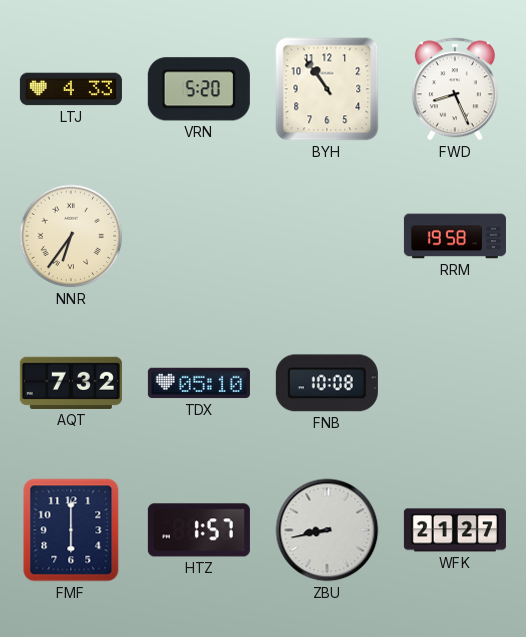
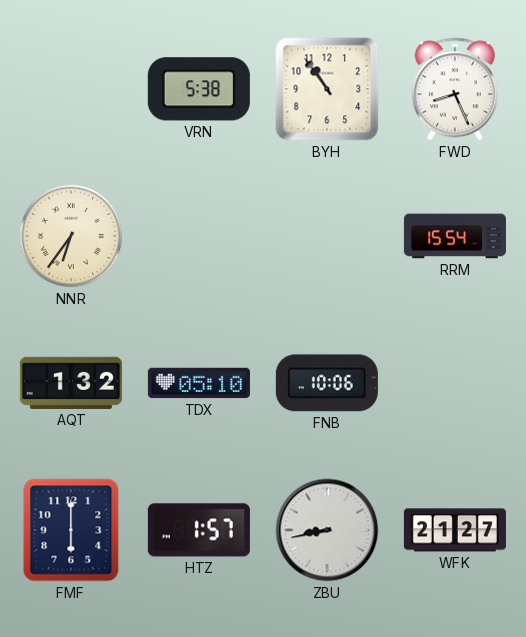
LTJ: 4:33 -> none
VRN: 5:20 -> 5:38
RRM: 19:58 -> 15:54
AQT: 7:32 -> 1:32
FNB: 10:08 -> 10:06
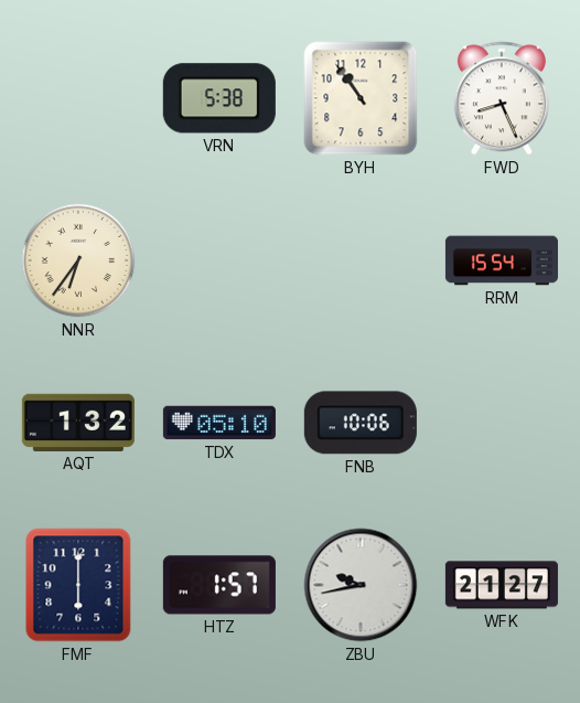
ZBU: 8:43 -> 9:43
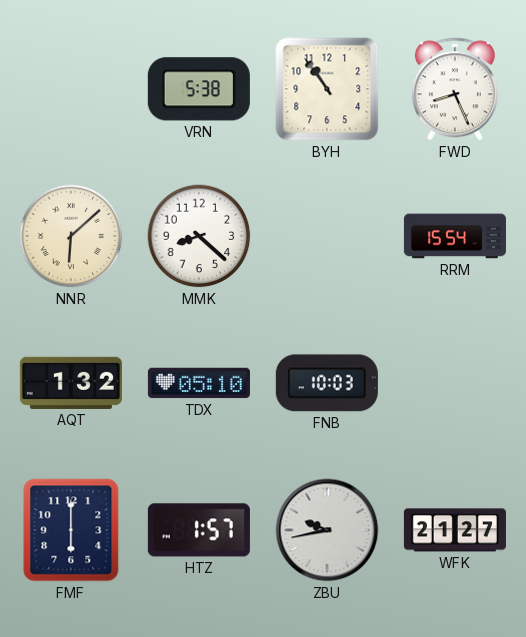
NNR: 6:36 -> 6:08
MMK: none -> 8:22
FNB: 10:06 -> 10:03
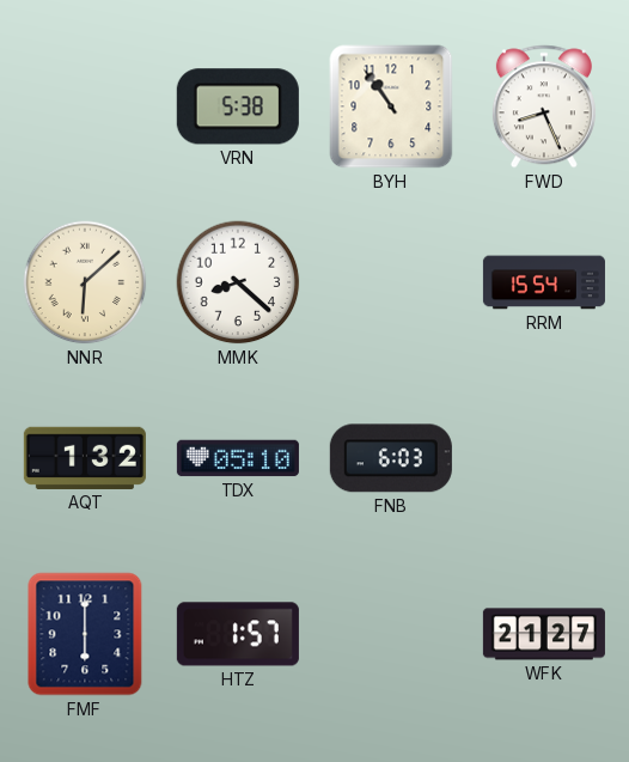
FNB: 10:03 -> 6:03
ZBU: 9:43 -> none
